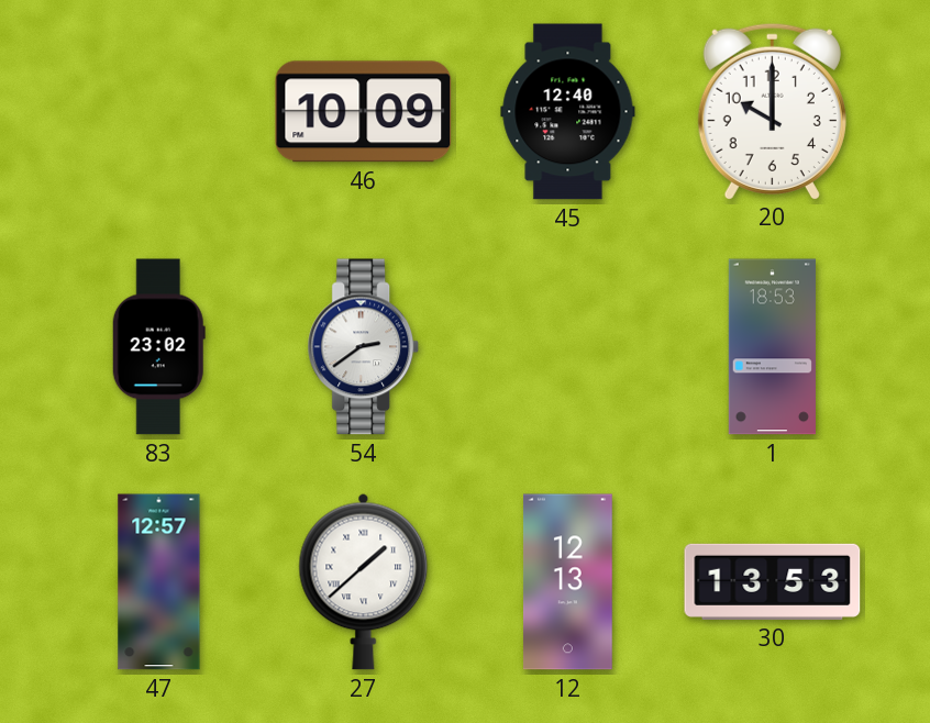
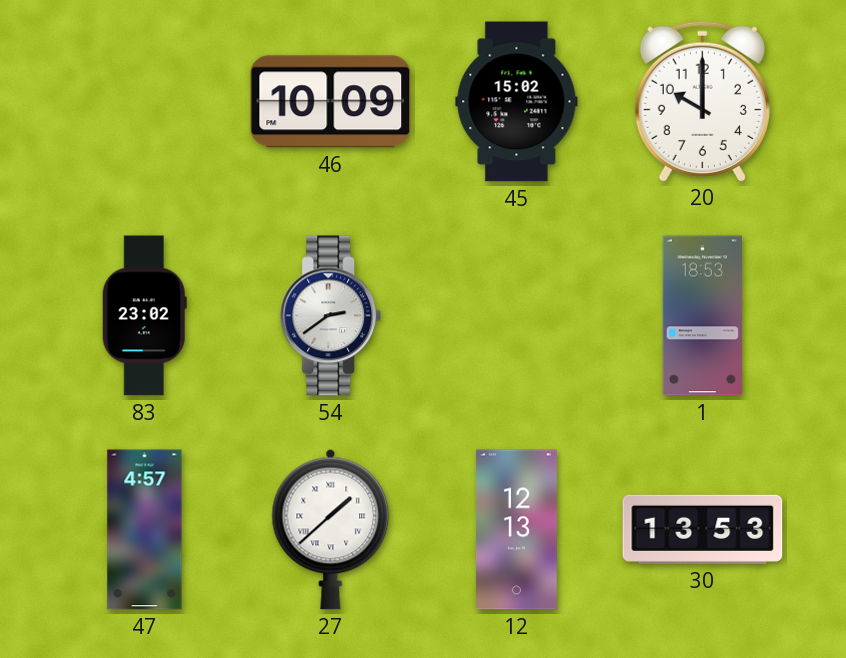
45: 12:40 -> 15:02
47: 12:57 -> 4:57
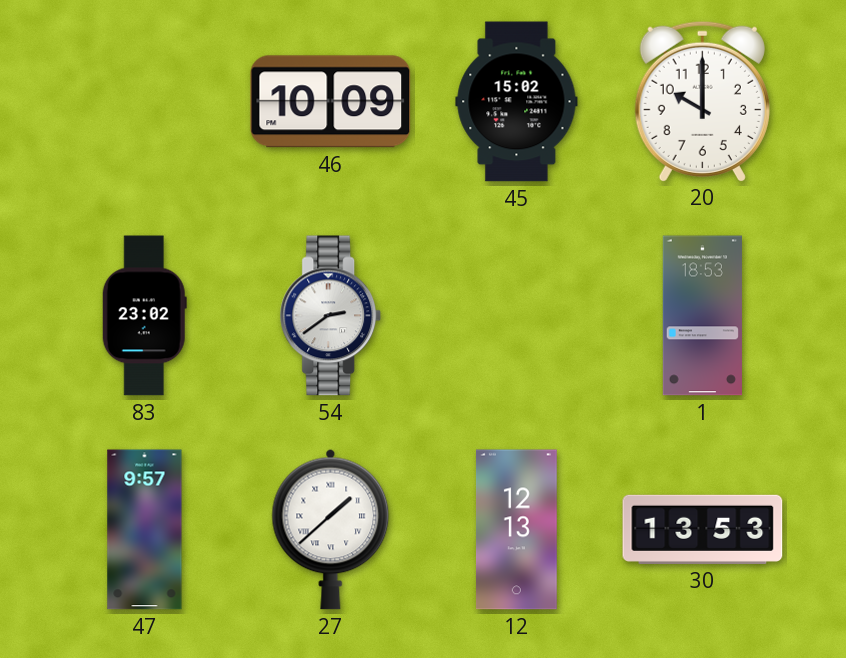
47: 4:57 -> 9:57
